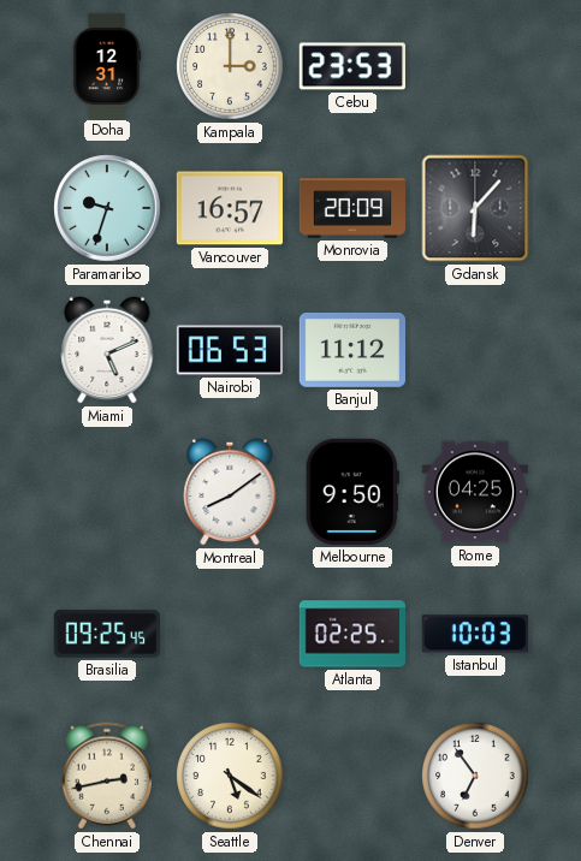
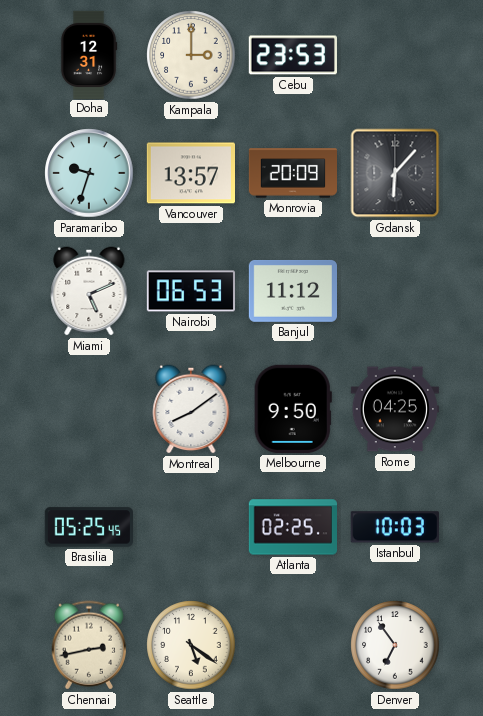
Vancouver: 16:57 -> 13:57
Brasilia: 09:25 -> 05:25
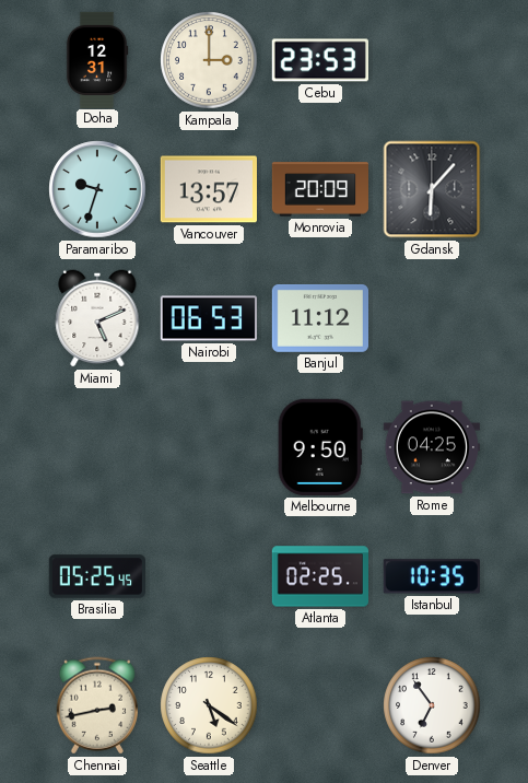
Montreal: 8:09 -> none
Istanbul: 10:03 -> 10:35
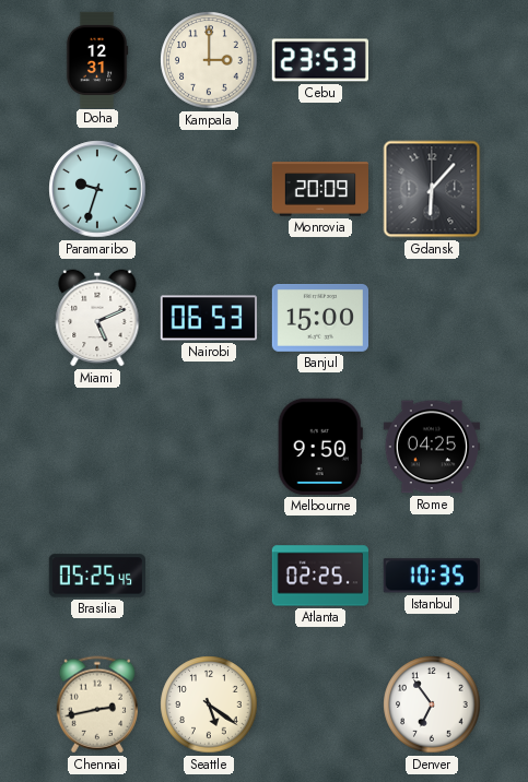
Vancouver: 13:57 -> none
Banjul: 11:12 -> 15:00
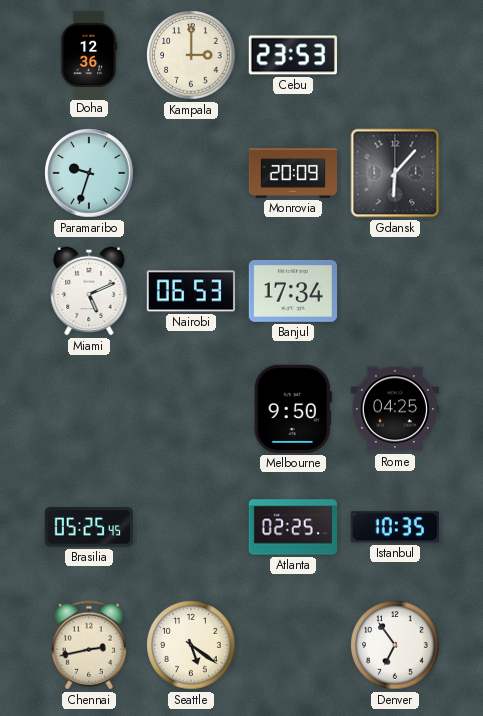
Doha: 12:31 -> 12:36
Banjul: 15:00 -> 17:34
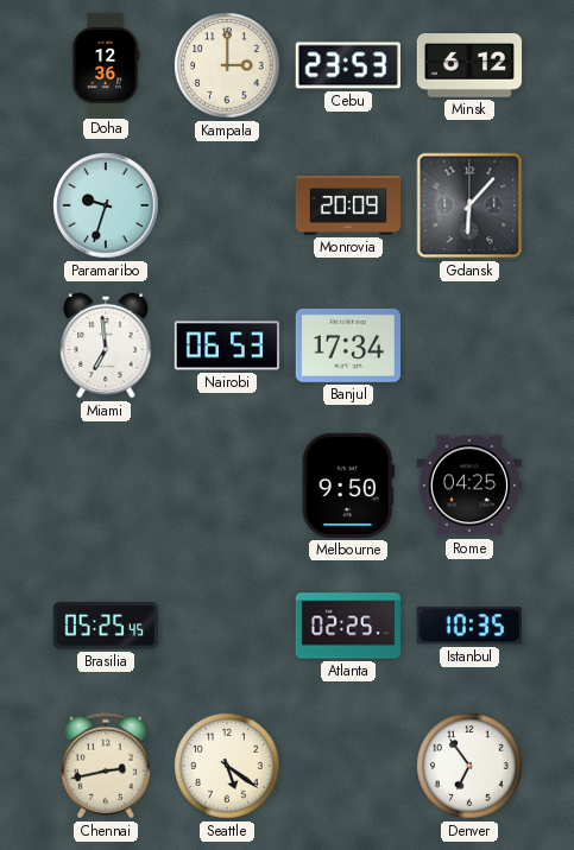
Minsk: none -> 6:12
Miami: 5:11 -> 6:59
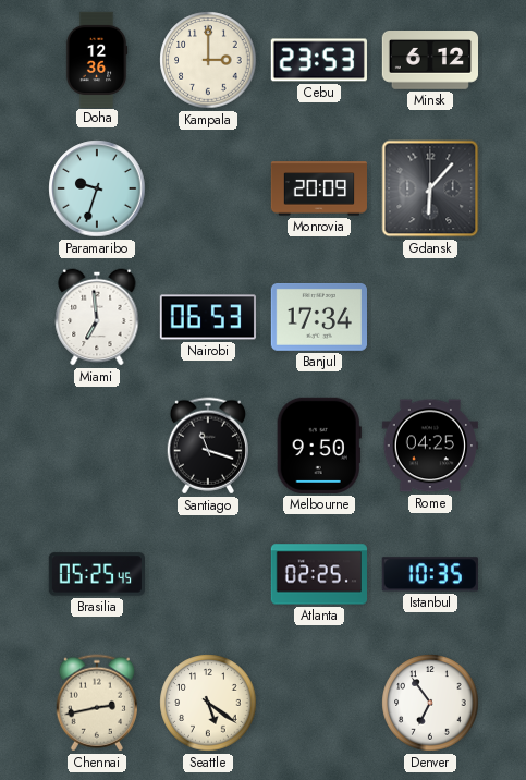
Santiago: none -> 11:18
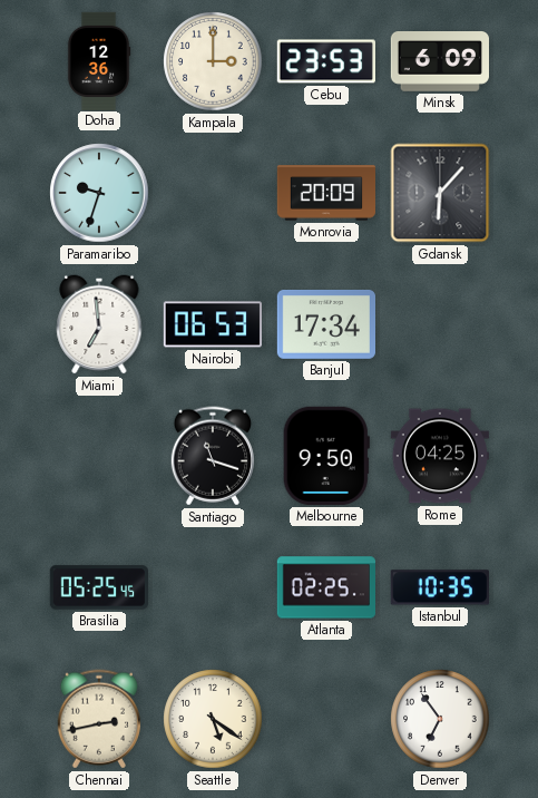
Minsk: 6:12 -> 6:09
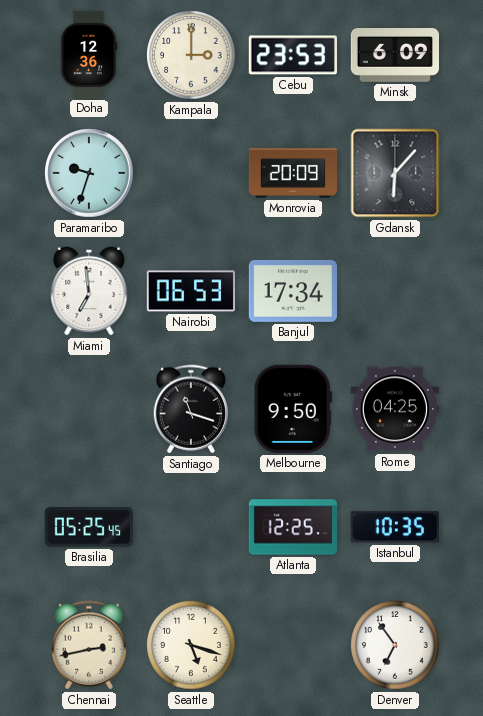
Atlanta: 02:25 -> 12:25
Seattle: 5:21 -> 5:18
